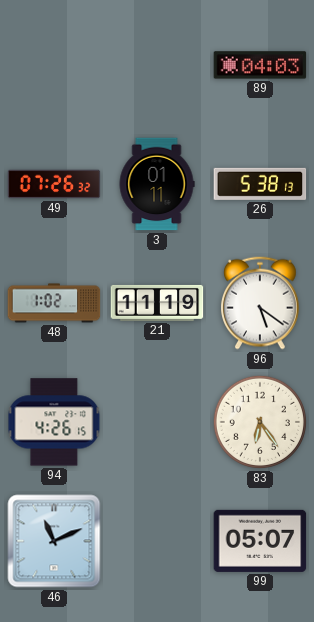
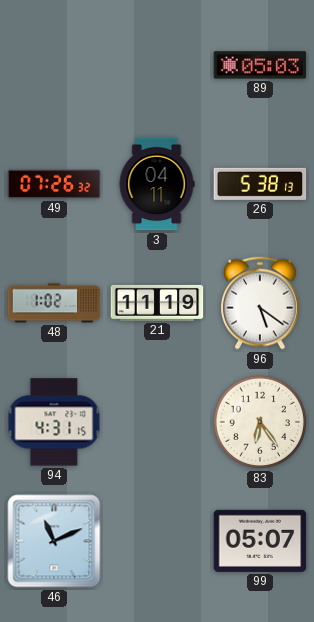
89: 04:03 -> 05:03
3: 01:11 -> 04:11
94: 4:26 -> 4:31
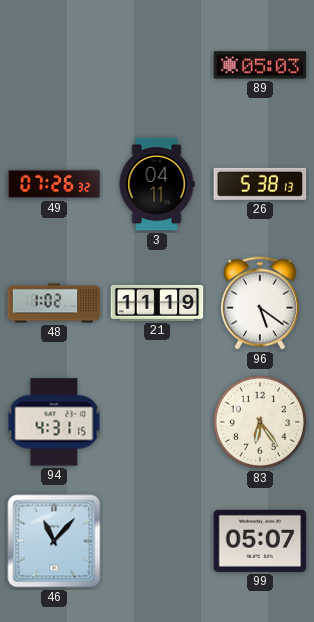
46: 11:11 -> 11:07
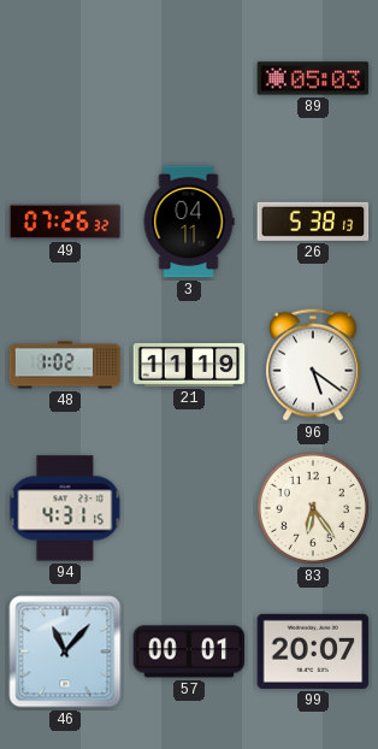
57: none -> 00:01
99: 05:07 -> 20:07
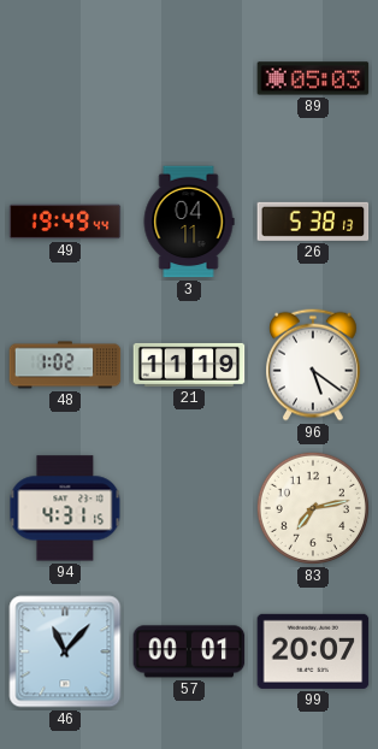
49: 07:26 -> 19:49
83: 6:24 -> 7:13
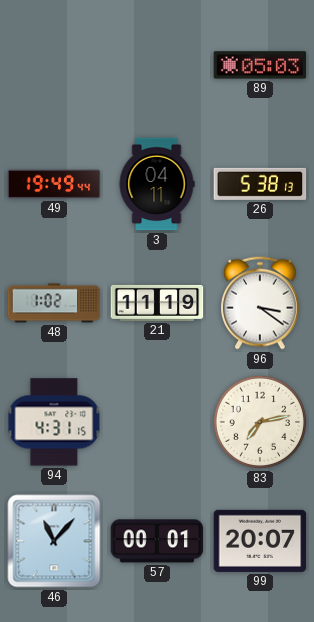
96: 5:21 -> 3:21
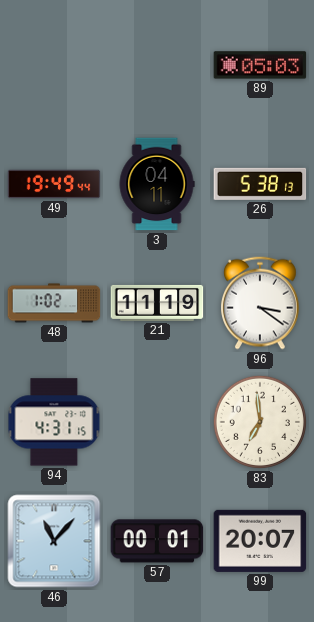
83: 7:13 -> 6:59
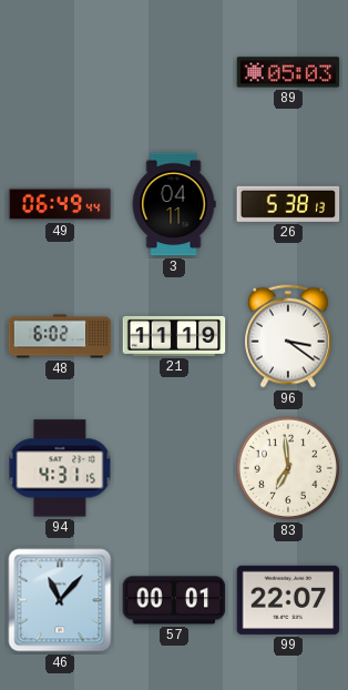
49: 19:49 -> 06:49
48: 1:02 -> 6:02
99: 20:07 -> 22:07
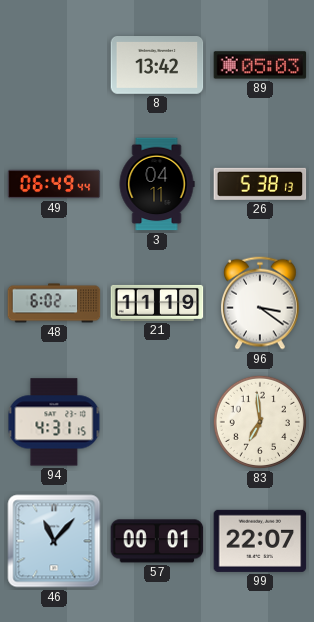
8: none -> 13:42
